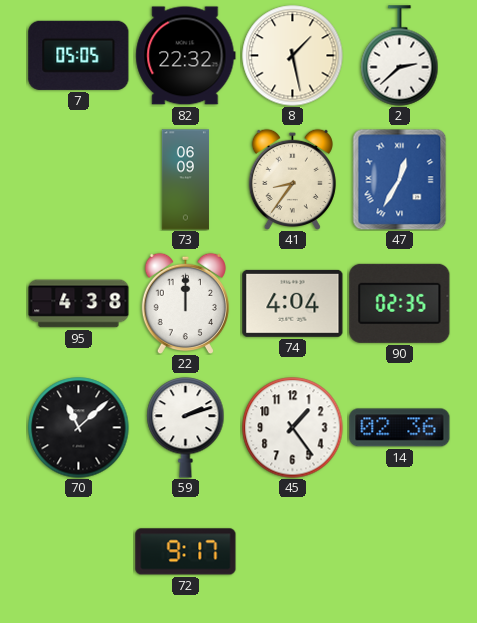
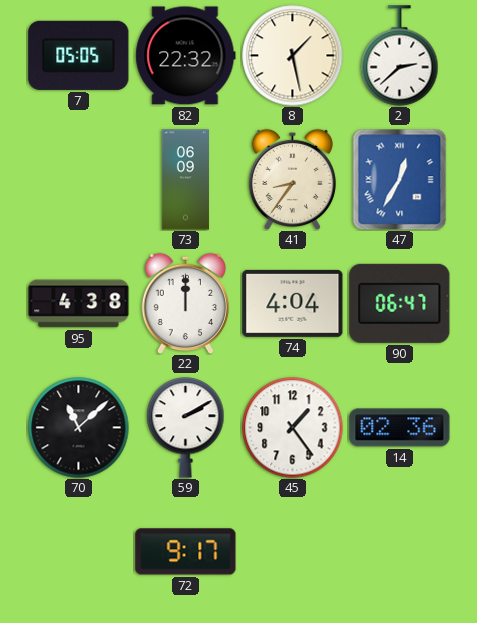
90: 02:35 -> 06:47
59: 2:12 -> 2:10
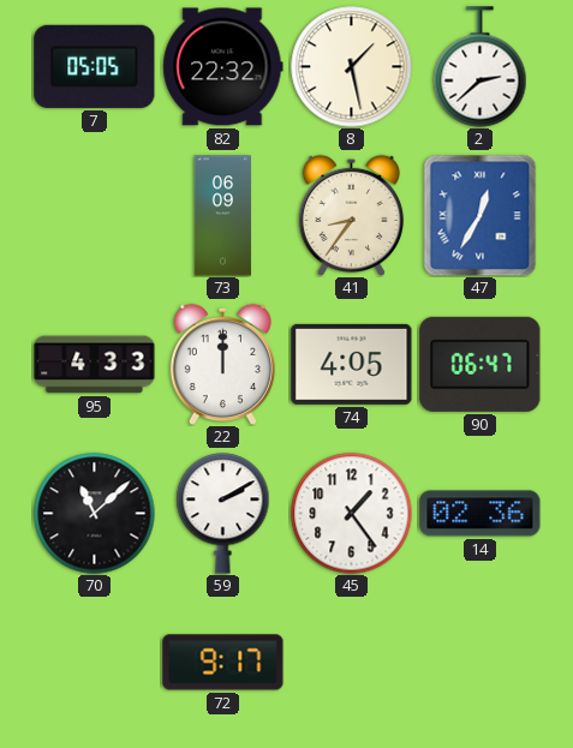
95: 4:38 -> 4:33
74: 4:04 -> 4:05
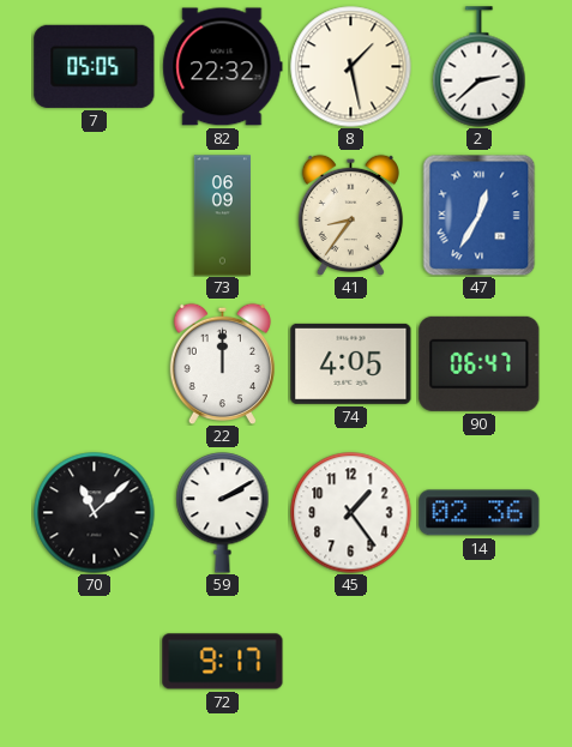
95: 4:33 -> none
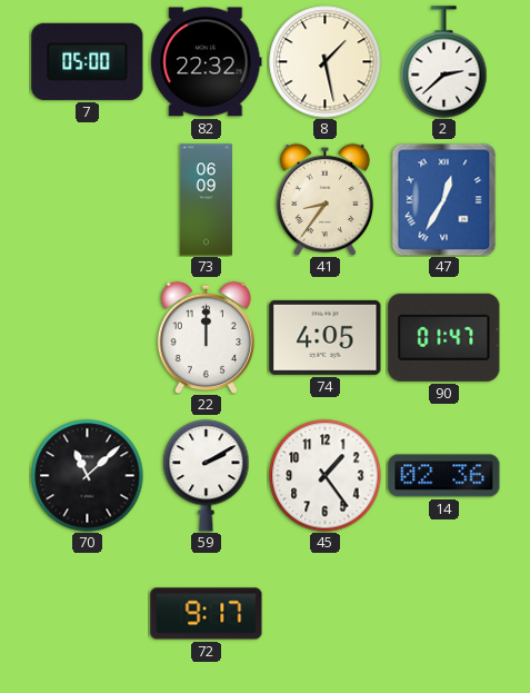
7: 05:05 -> 05:00
90: 06:47 -> 01:47
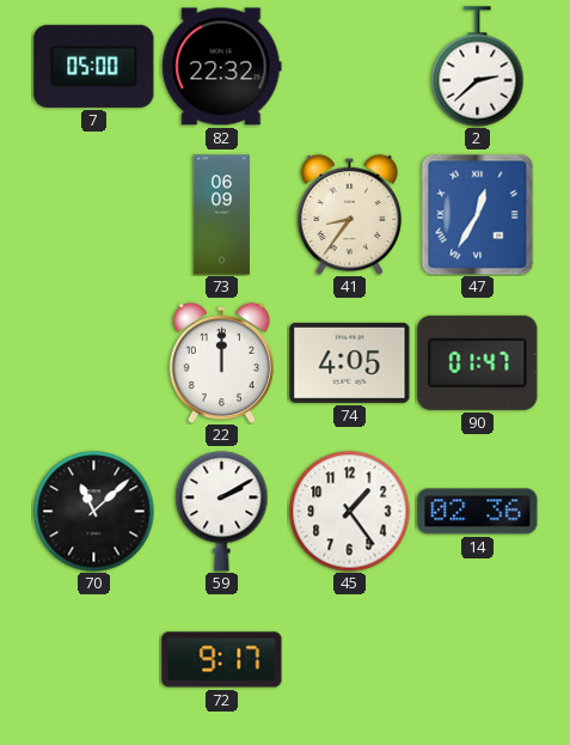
8: 1:28 -> none
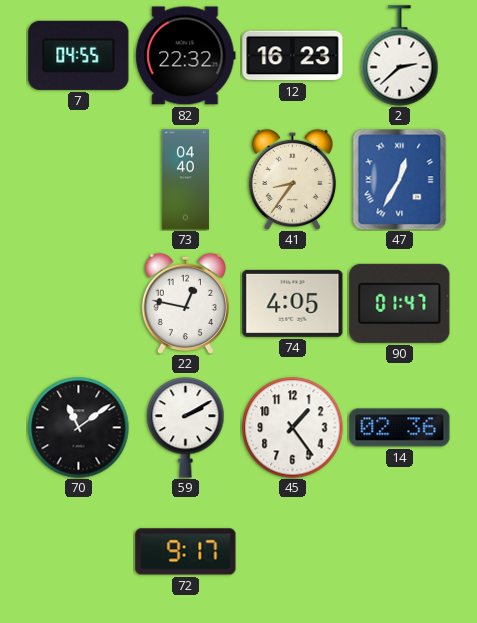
7: 05:00 -> 04:55
12: none -> 16:23
73: 06:09 -> 04:40
22: 12:00 -> 12:47
70: 11:08 -> 11:09
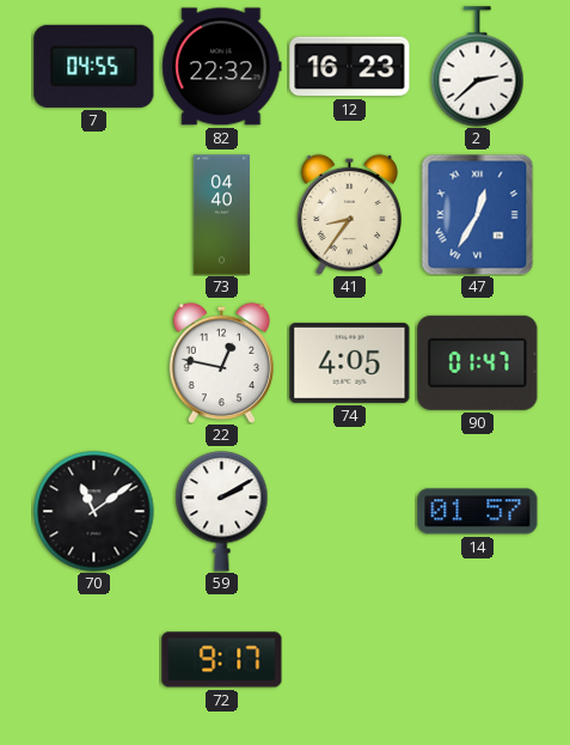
45: 1:24 -> none
14: 02:36 -> 01:57
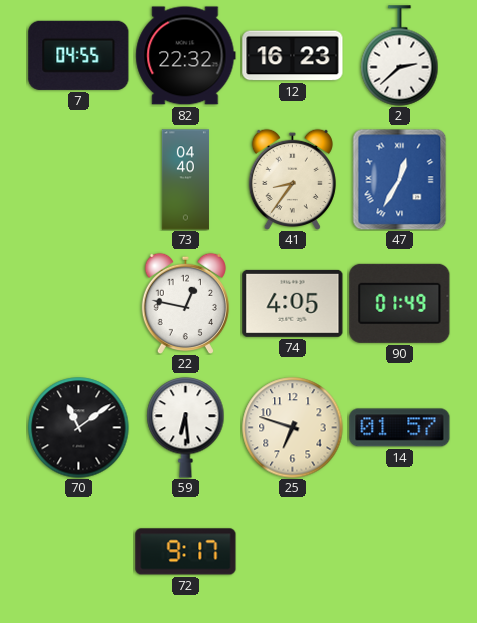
90: 01:47 -> 01:49
59: 2:10 -> 6:29
25: none -> 6:48
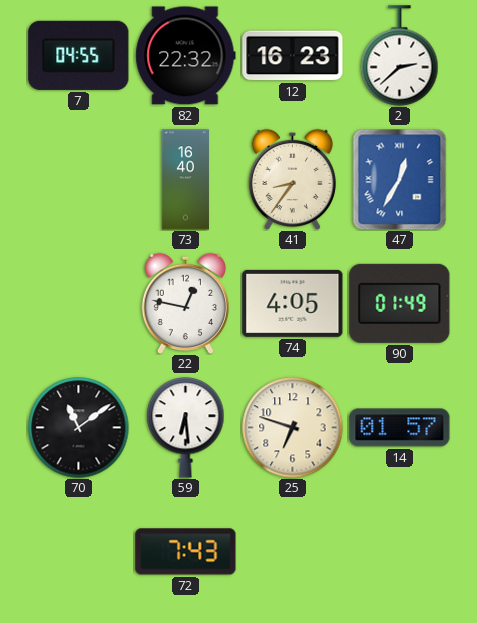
73: 04:40 -> 16:40
72: 9:17 -> 7:43
